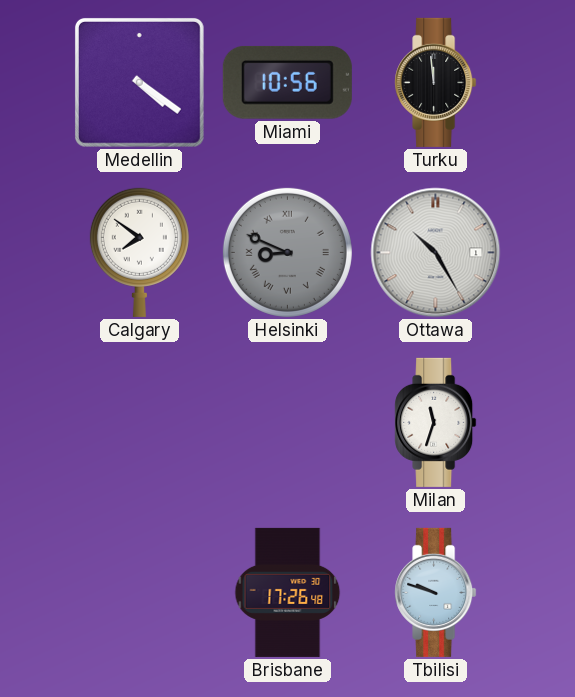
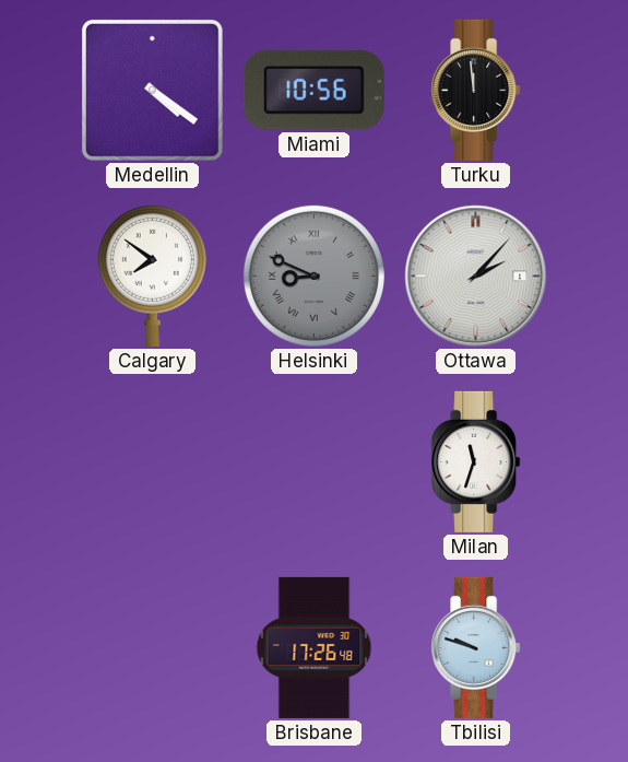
Ottawa: 10:25 -> 2:07
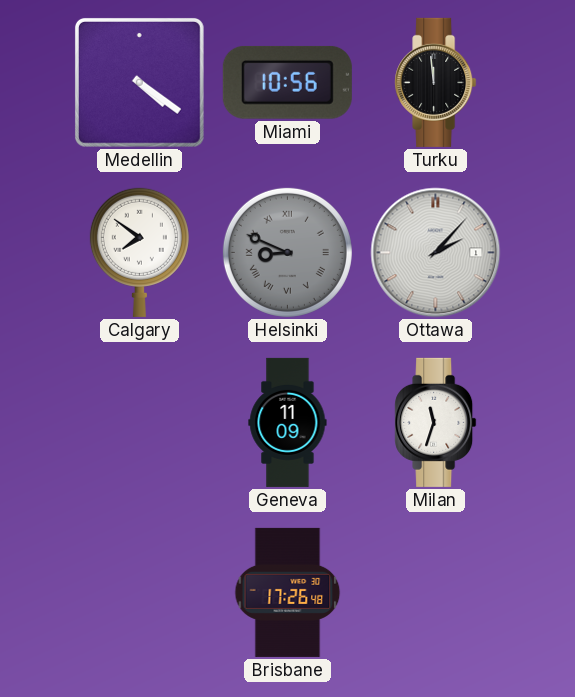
Geneva: none -> 11:09
Tbilisi: 9:48 -> none
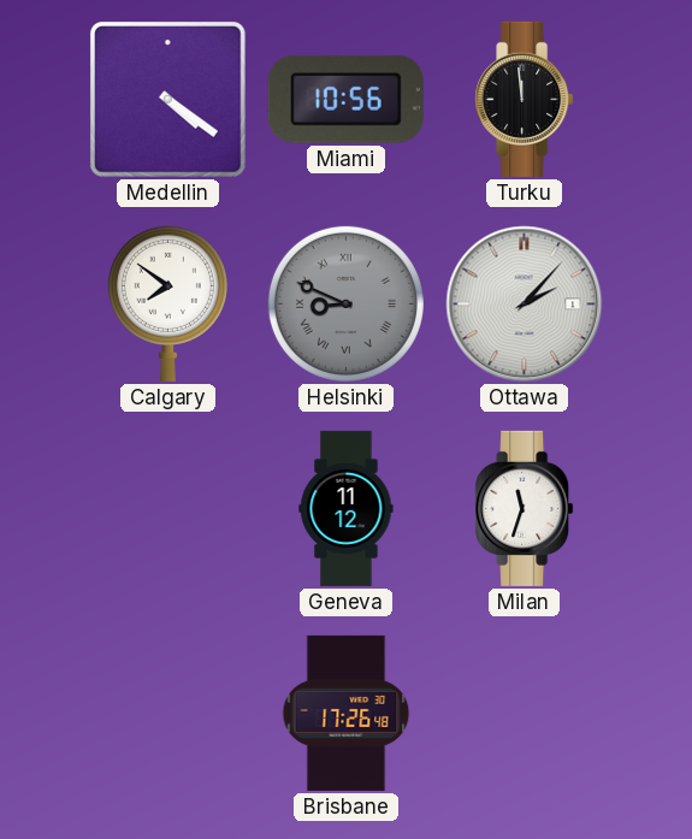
Geneva: 11:09 -> 11:12
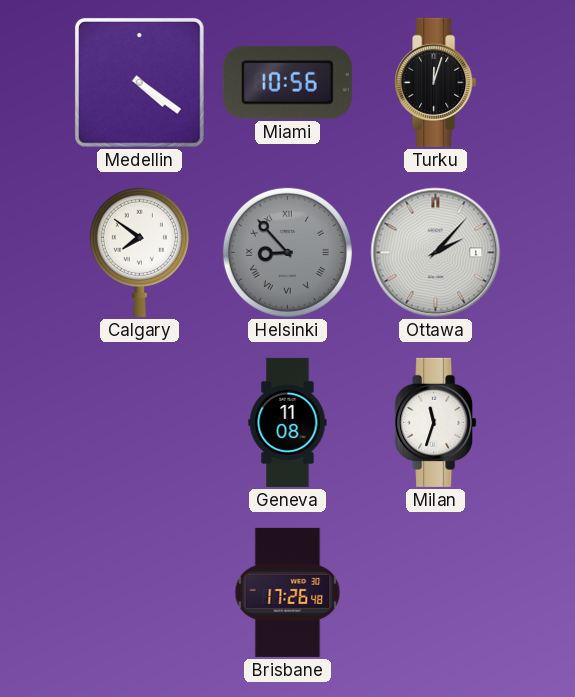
Turku: 11:59 -> 12:03
Helsinki: 8:49 -> 8:53
Geneva: 11:12 -> 11:08
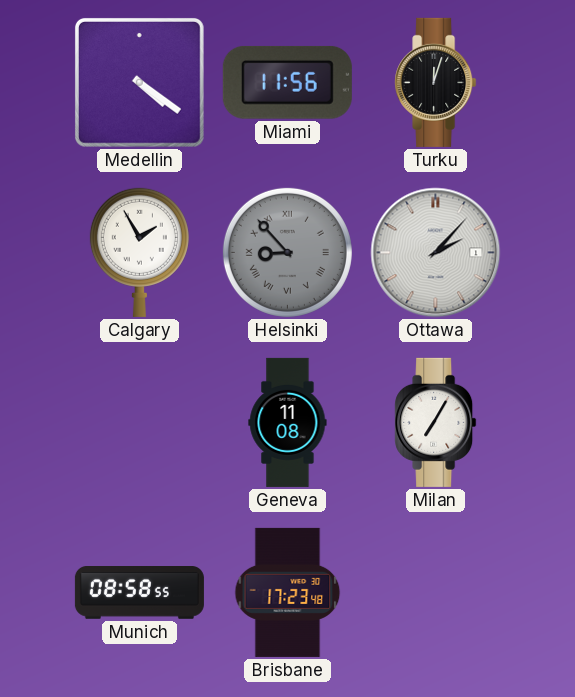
Miami: 10:56 -> 11:56
Calgary: 7:51 -> 1:55
Milan: 11:33 -> 7:05
Munich: none -> 08:58
Brisbane: 17:26 -> 17:23
